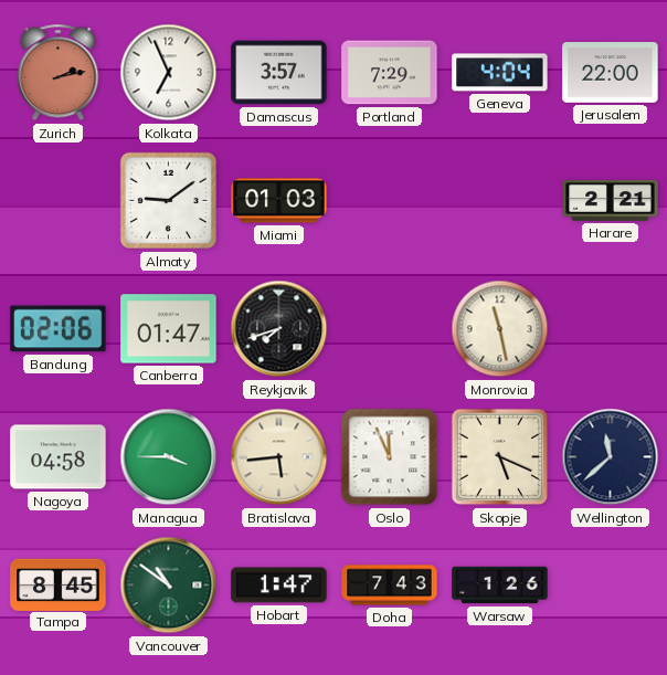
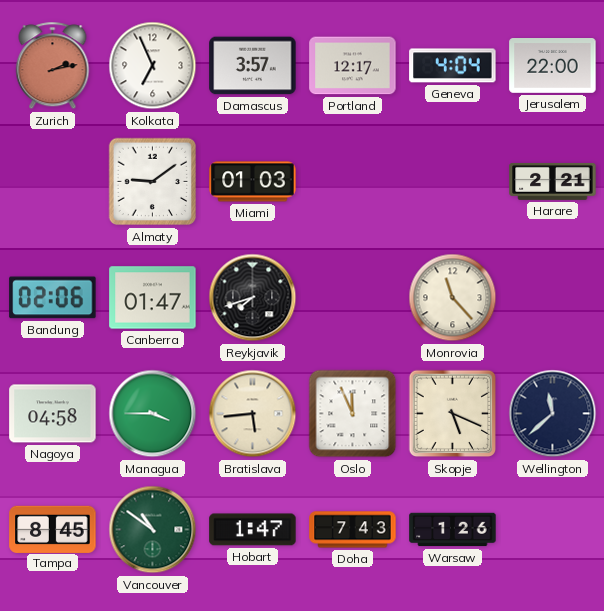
Portland: 7:29 -> 12:17
Monrovia: 11:28 -> 11:23
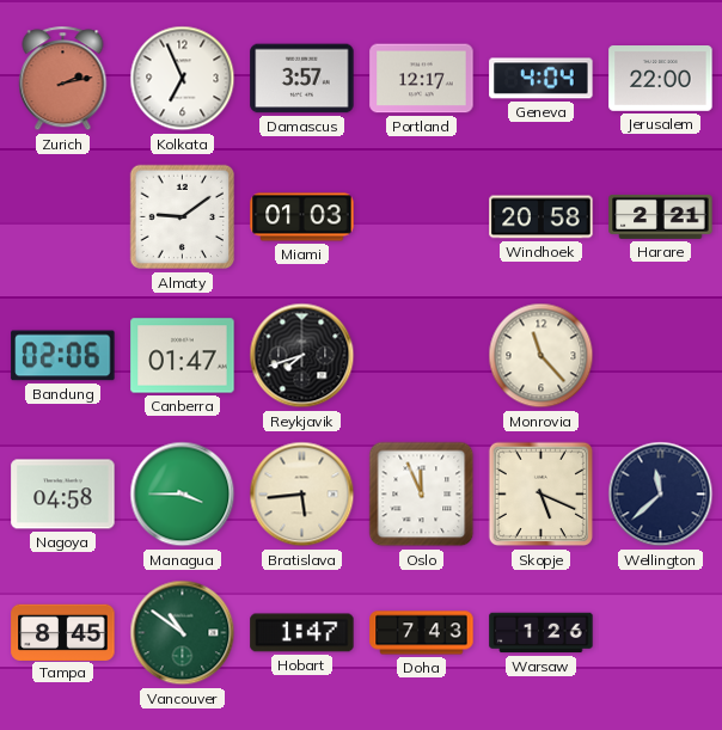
Windhoek: none -> 20:58
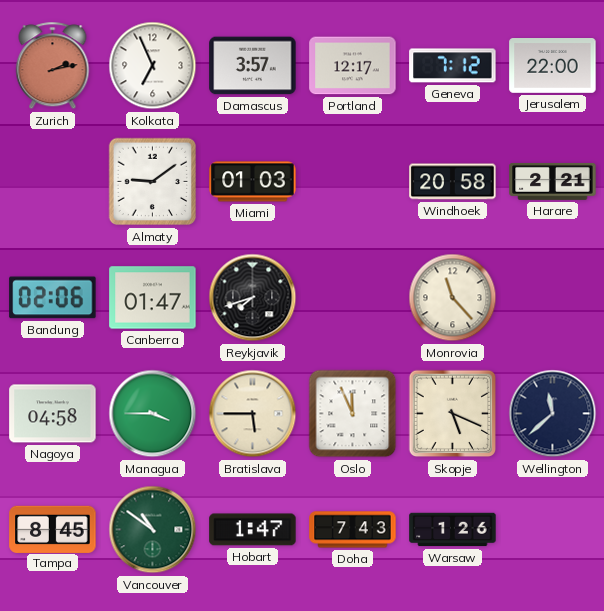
Geneva: 4:04 -> 7:12
Bratislava: 5:44 -> 5:45
